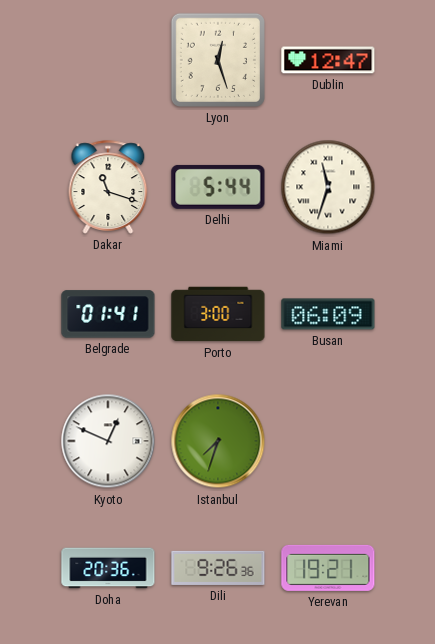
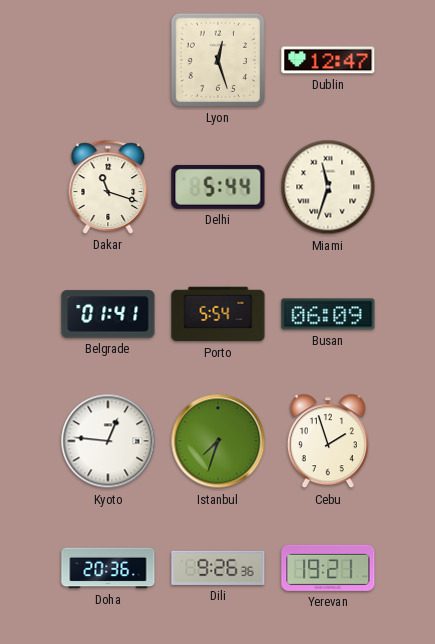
Porto: 3:00 -> 5:54
Kyoto: 12:49 -> 12:46
Cebu: none -> 1:57
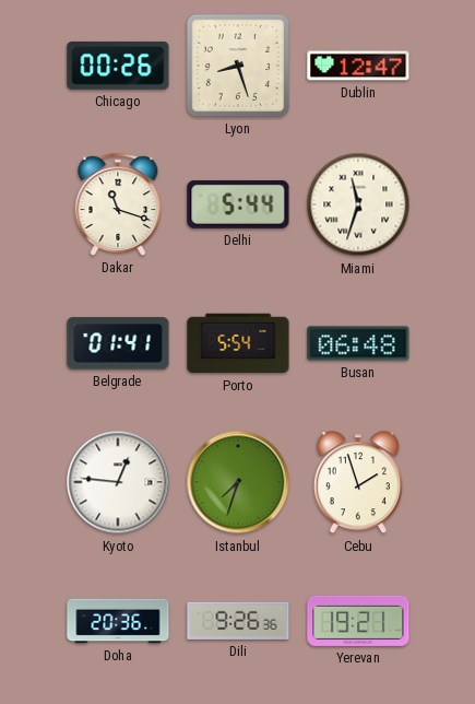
Chicago: none -> 00:26
Lyon: 12:27 -> 8:27
Busan: 06:09 -> 06:48
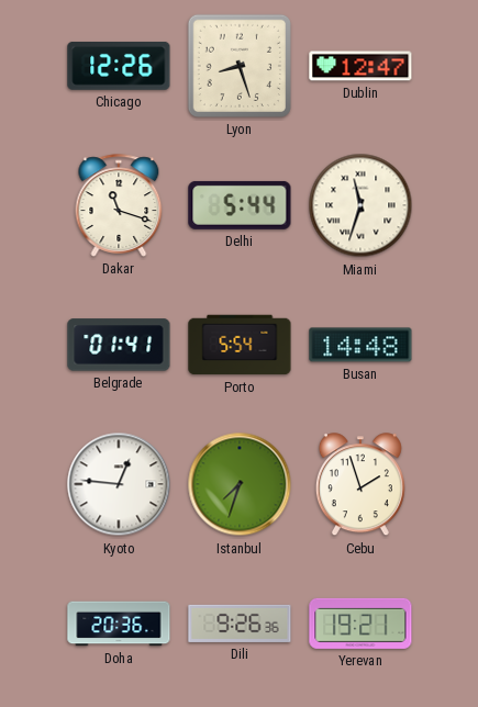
Chicago: 00:26 -> 12:26
Busan: 06:48 -> 14:48
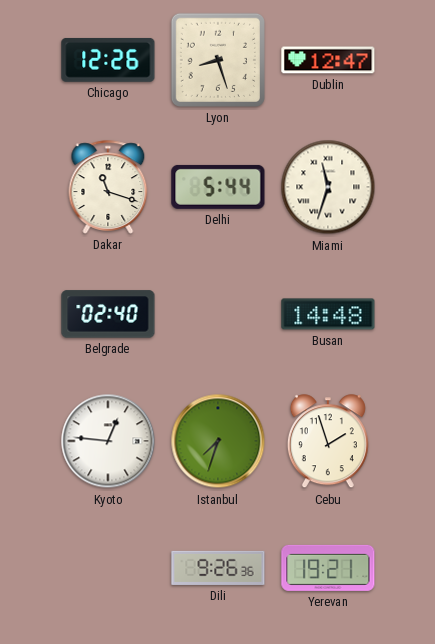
Belgrade: 01:41 -> 02:40
Porto: 5:54 -> none
Doha: 20:36 -> none
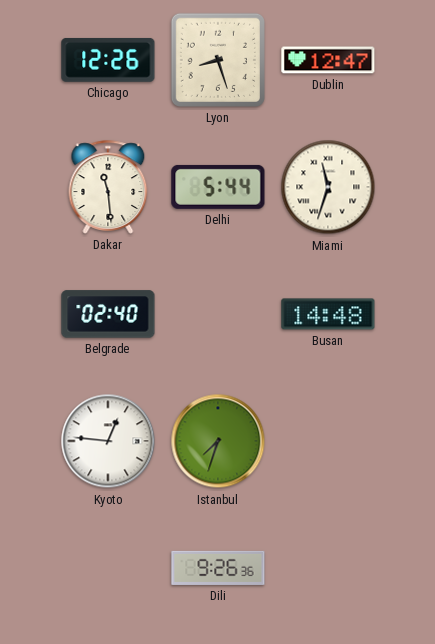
Dakar: 11:18 -> 11:29
Cebu: 1:57 -> none
Yerevan: 19:21 -> none
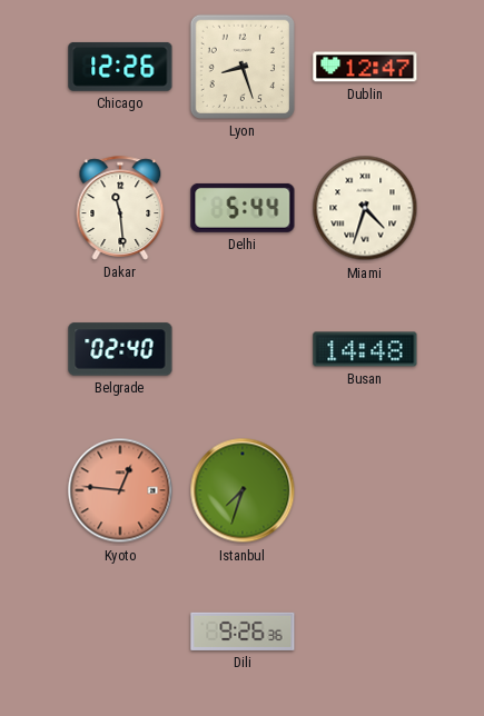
Miami: 11:33 -> 4:33
Kyoto dial: white -> salmon
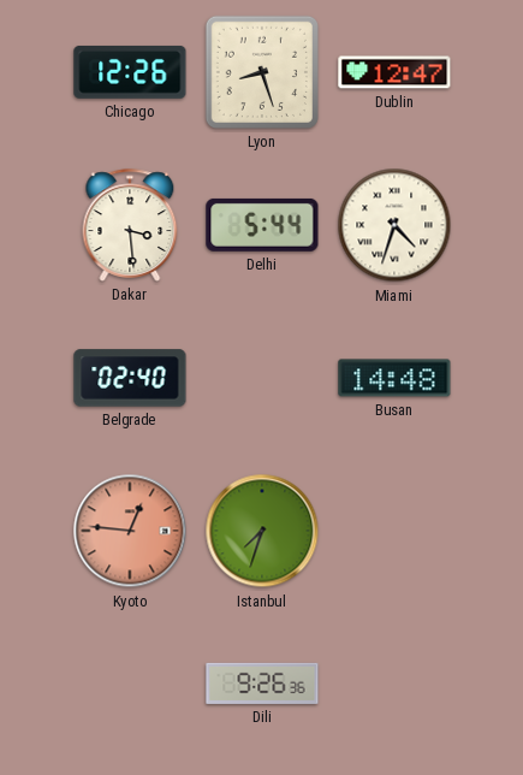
Dakar: 11:29 -> 3:29
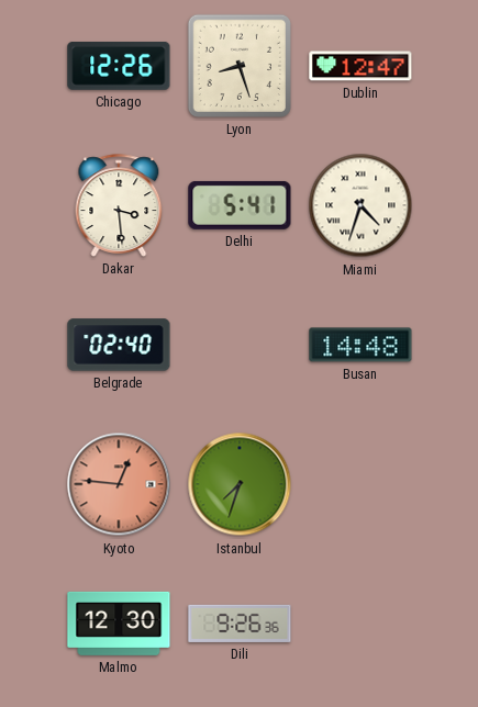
Delhi: 5:44 -> 5:41
Malmo: none -> 12:30
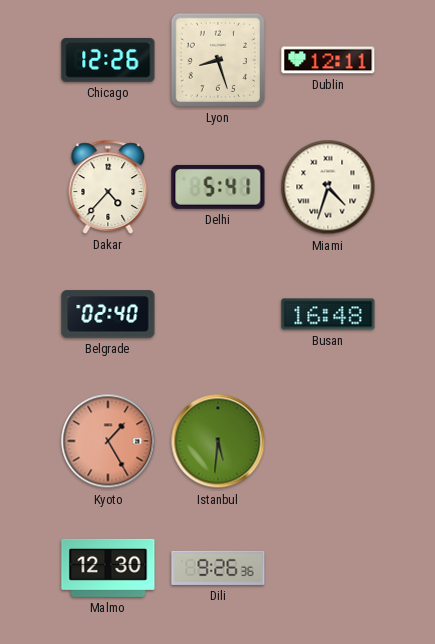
Dublin: 12:47 -> 12:11
Dakar: 3:29 -> 4:37
Busan: 14:48 -> 16:48
Kyoto: 12:46 -> 1:25
Istanbul: 7:33 -> 5:31
